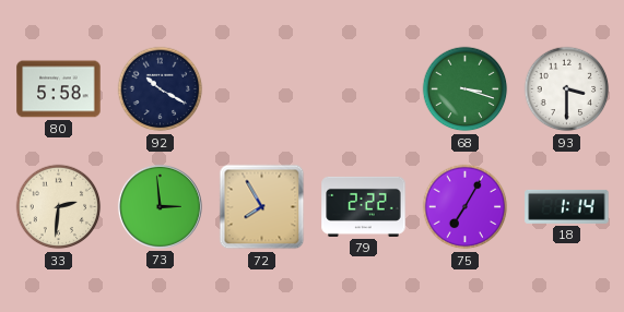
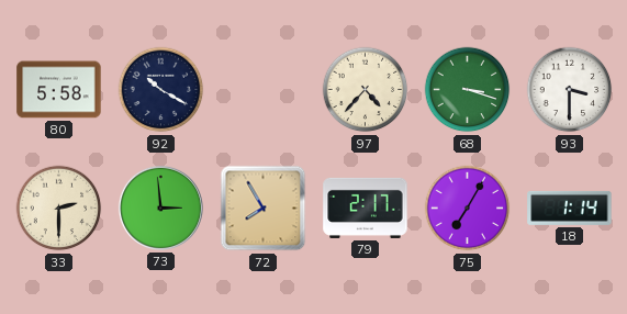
97: none -> 4:37
33: 2:31 -> 2:30
79: 2:22 -> 2:17
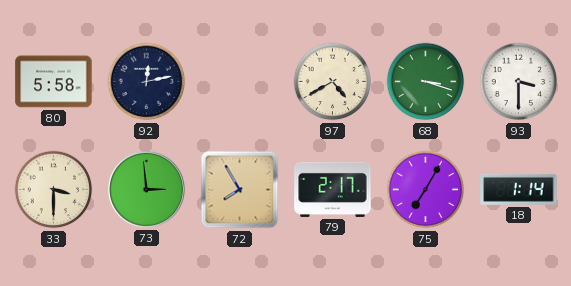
92: 10:20 -> 12:13
97: 4:37 -> 4:40
33: 2:30 -> 3:30
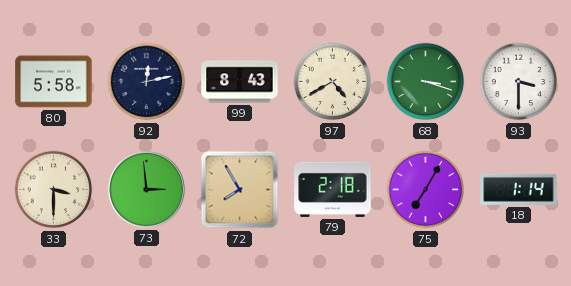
99: none -> 8:43
79: 2:17 -> 2:18
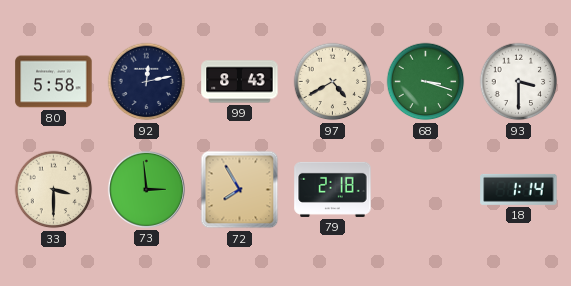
75: 7:05 -> none
